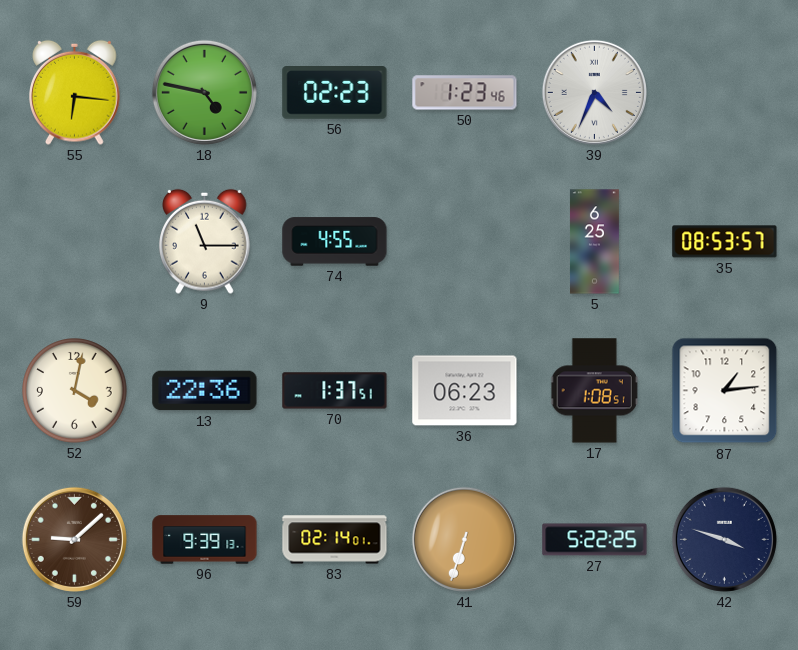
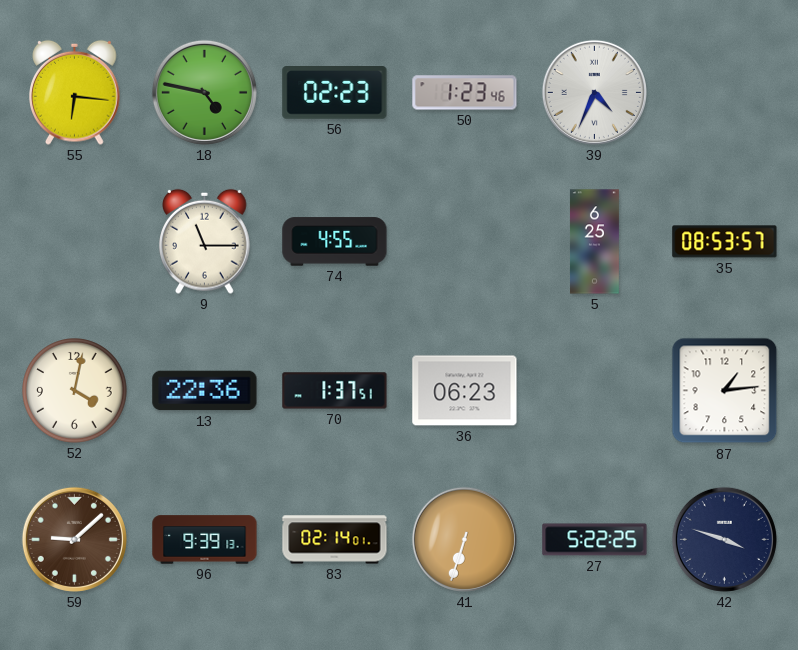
17: 1:08 -> none
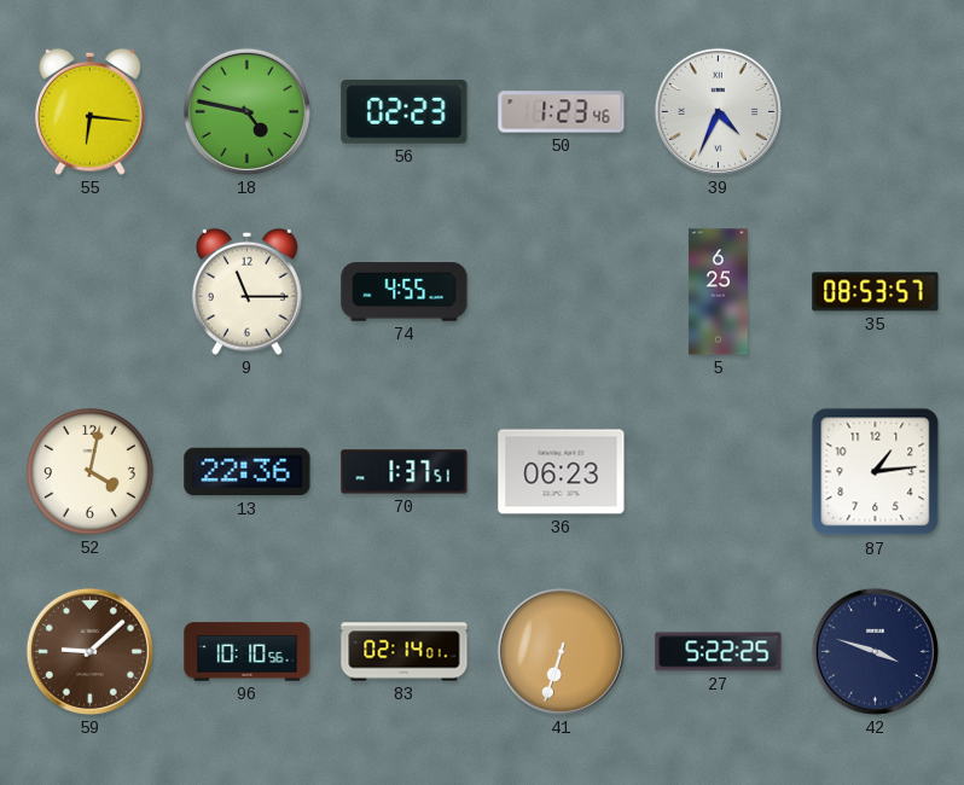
96: 9:39 -> 10:10
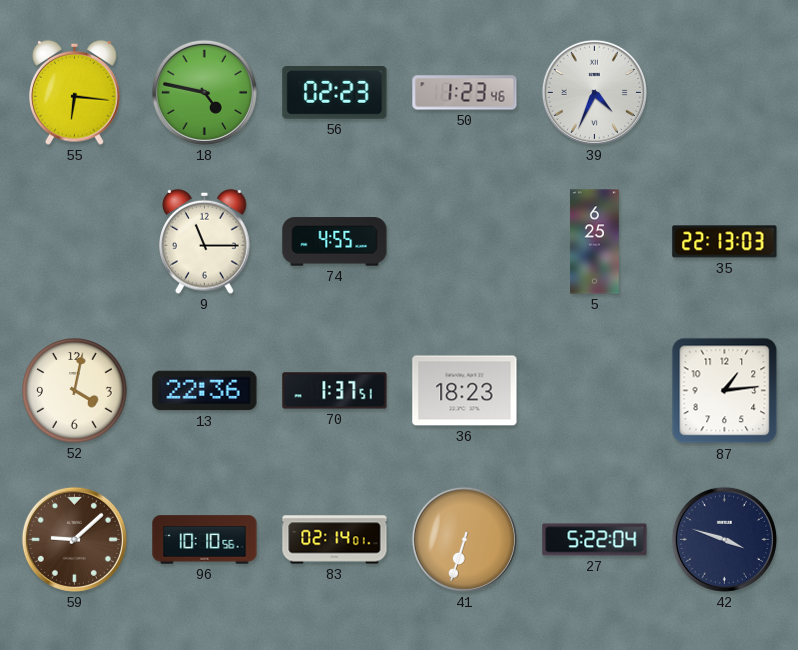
35: 08:53 -> 22:13
36: 06:23 -> 18:23
27: 5:22:25 -> 5:22:04
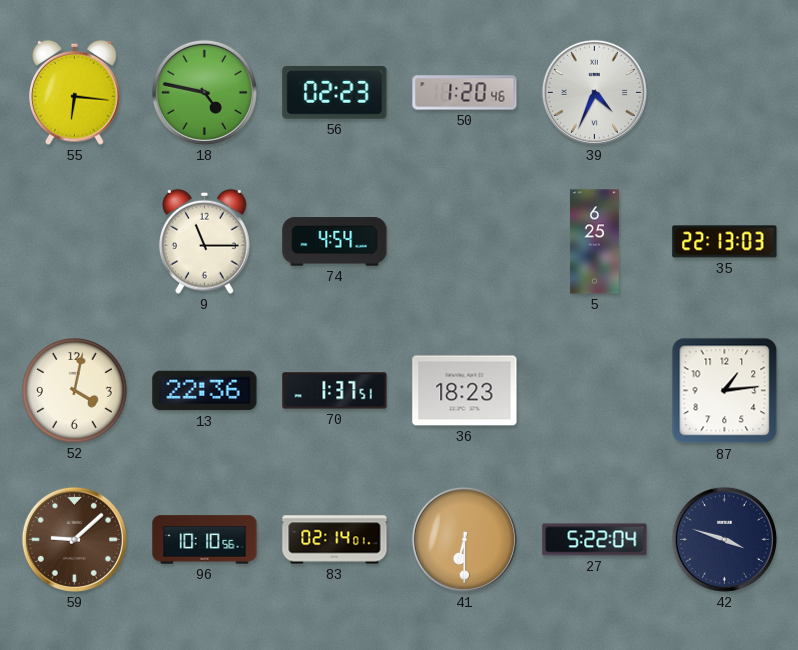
50: 1:23 -> 1:20
74: 4:55 -> 4:54
41: 6:33 -> 6:30
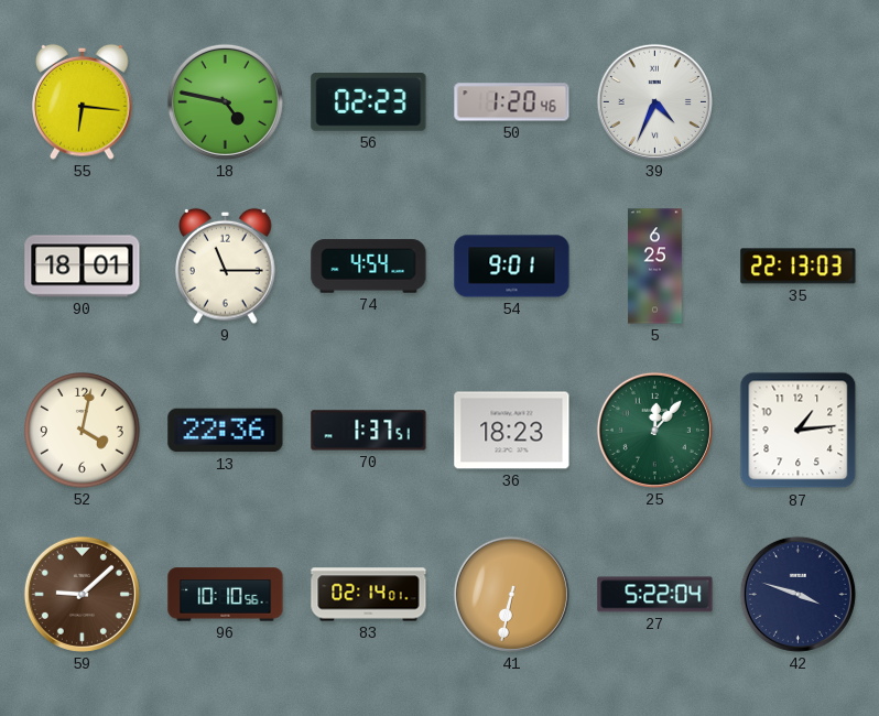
90: none -> 18:01
54: none -> 9:01
25: none -> 12:07
41: 6:30 -> 6:32
